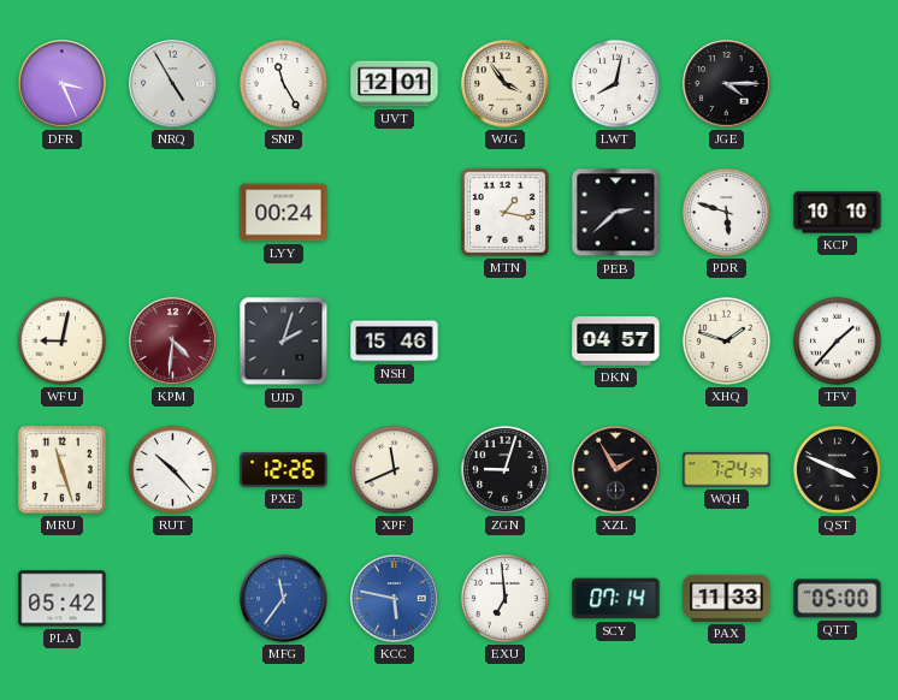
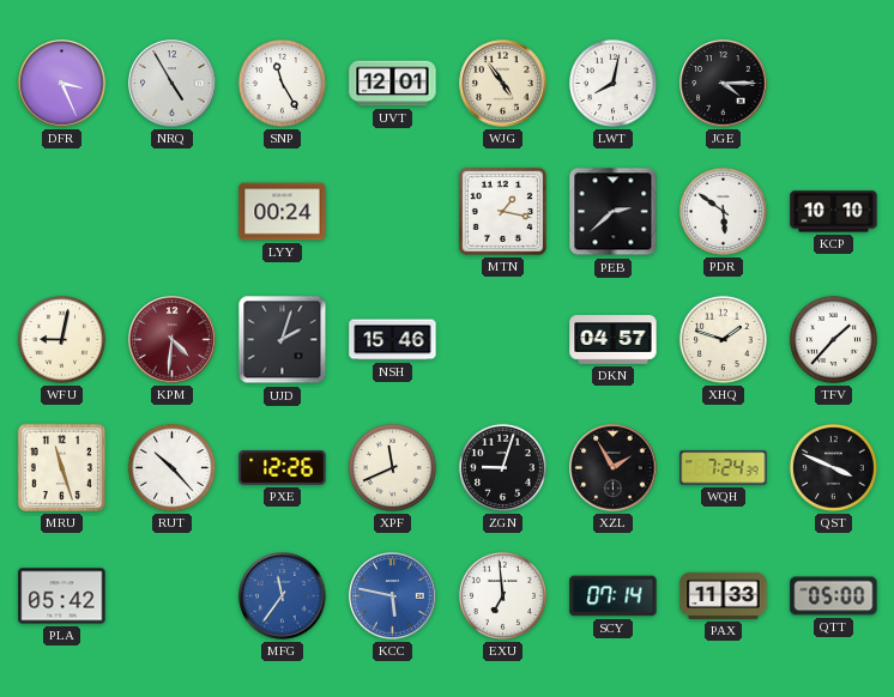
WJG: 3:54 -> 4:54
PDR: 5:48 -> 5:51
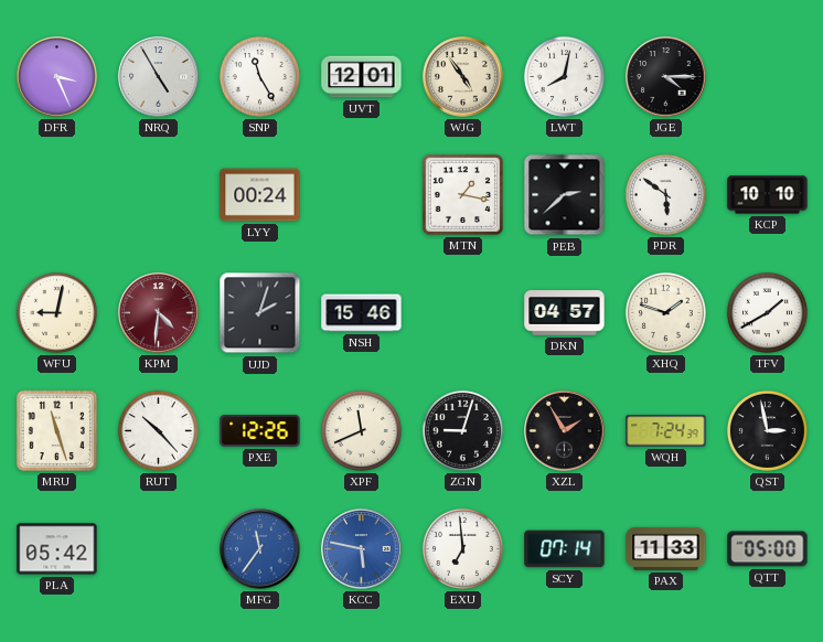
TFV: 1:37 -> 1:40
QST: 3:49 -> 2:58
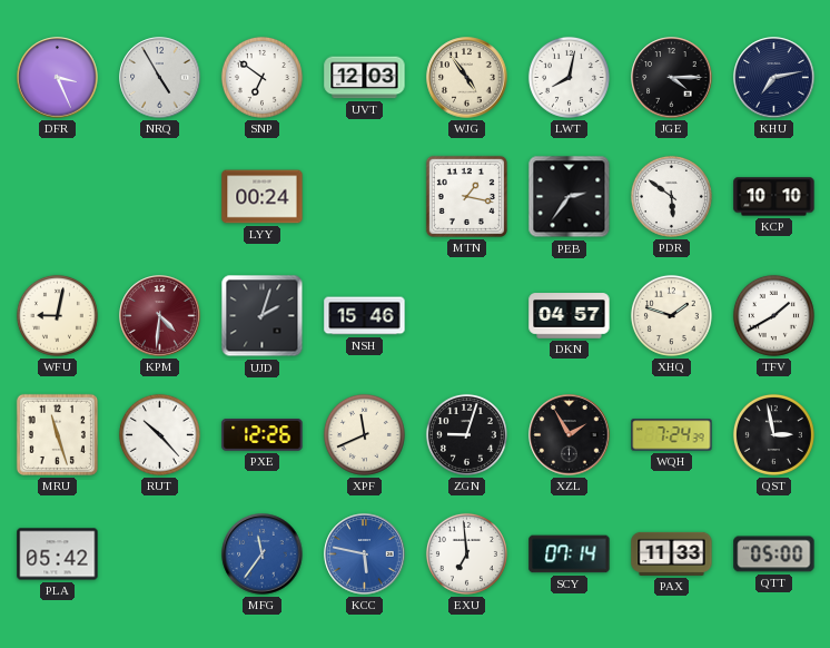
SNP: 11:25 -> 6:51
UVT: 12:01 -> 12:03
KHU: none -> 7:13
PEB: 2:38 -> 2:36
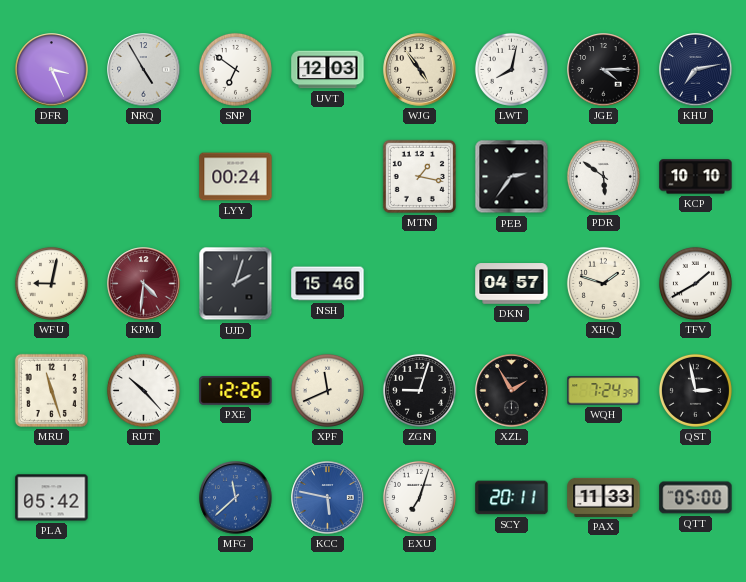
MFG: 11:36 -> 11:38
EXU: 6:59 -> 7:03
SCY: 07:14 -> 20:11
